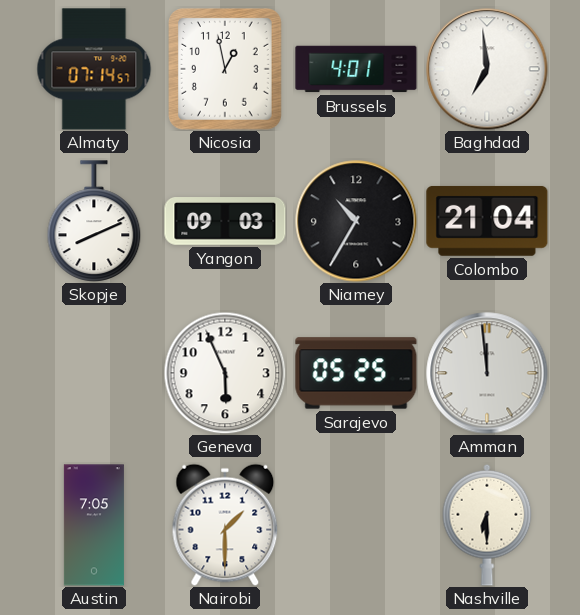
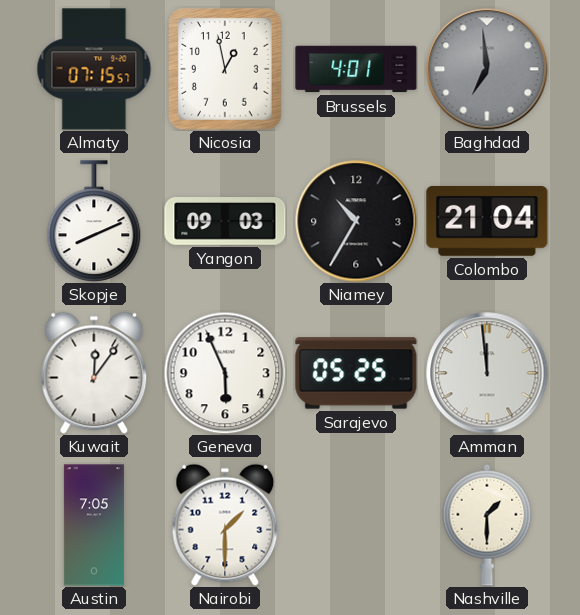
Almaty: 07:14 -> 07:15
Baghdad dial: white -> grey
Kuwait: none -> 12:06
Nashville: 6:30 -> 1:30
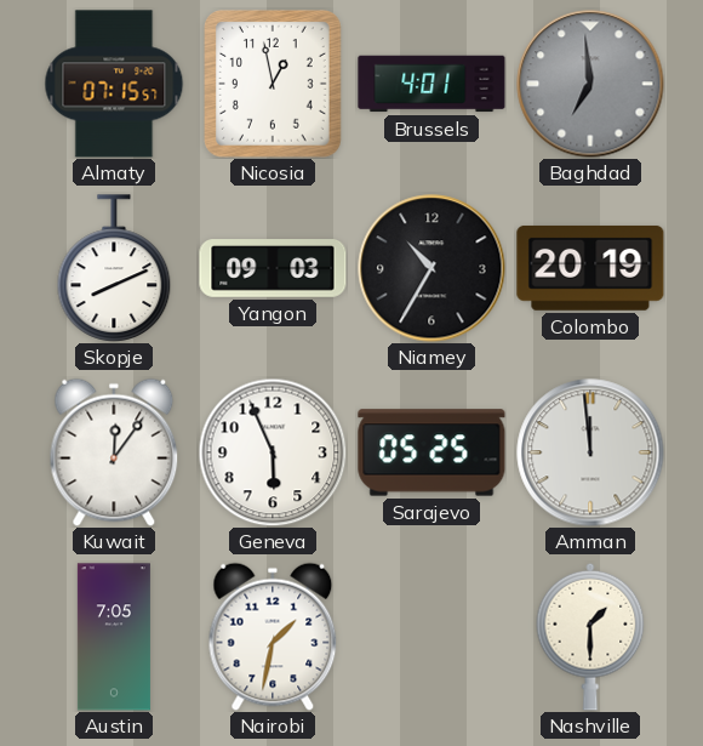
Colombo: 21:04 -> 20:19
Nairobi: 1:30 -> 1:32
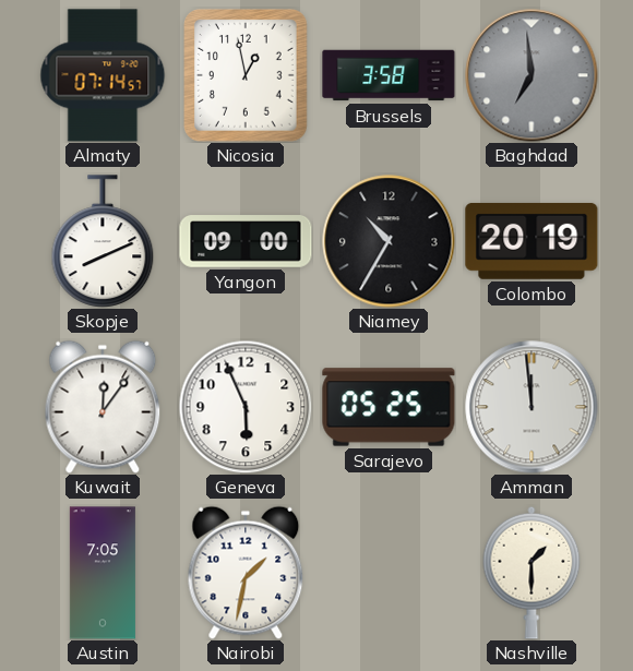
Almaty: 07:15 -> 07:14
Brussels: 4:01 -> 3:58
Yangon: 09:03 -> 09:00
